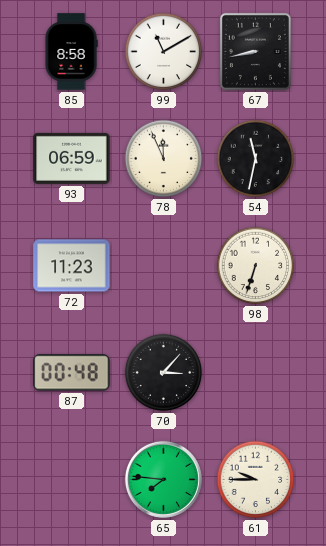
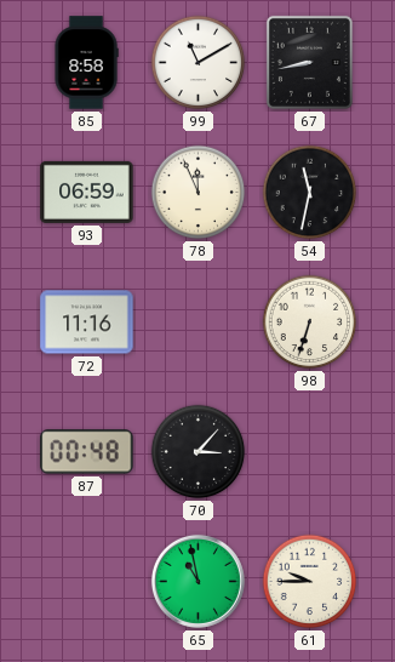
72: 11:23 -> 11:16
65: 7:46 -> 10:58
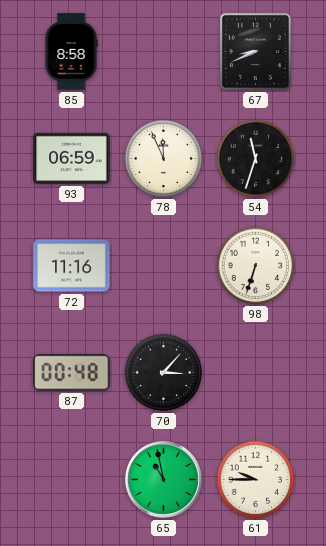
99: 11:10 -> none
67: 8:43 -> 8:41
54: 11:32 -> 11:33
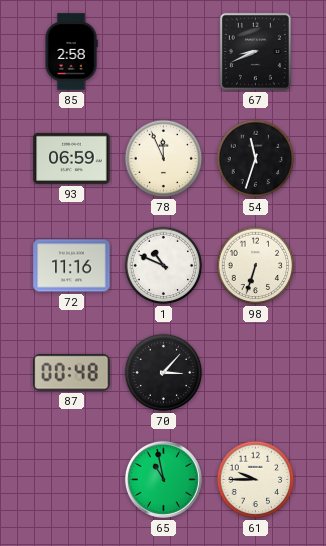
85: 8:58 -> 2:58
1: none -> 10:49
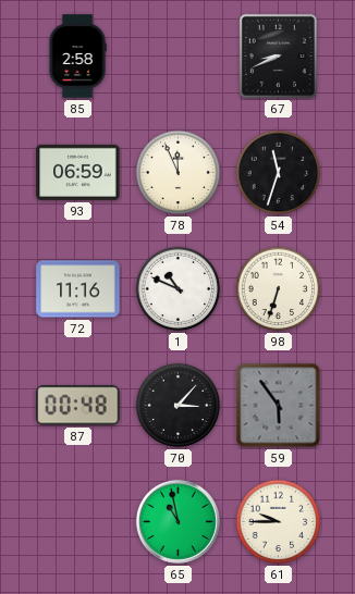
59: none -> 5:54
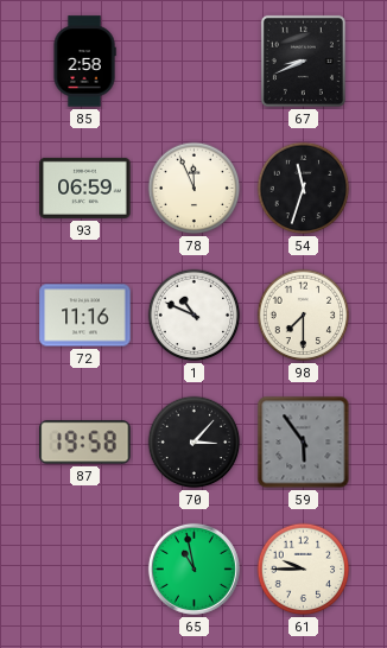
98: 6:33 -> 7:30
87: 00:48 -> 19:58
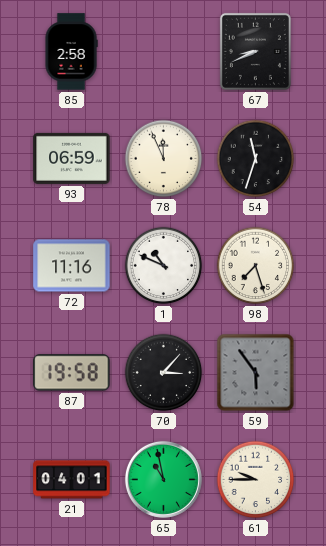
98: 7:30 -> 7:27
21: none -> 04:01
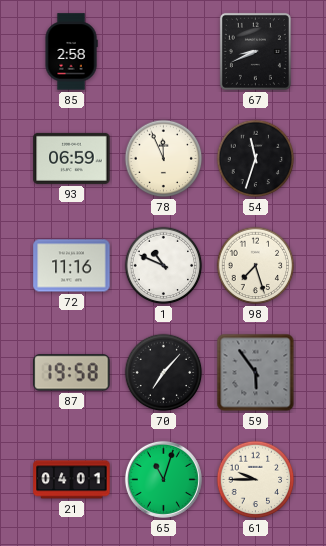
70: 3:07 -> 7:07
65: 10:58 -> 11:03
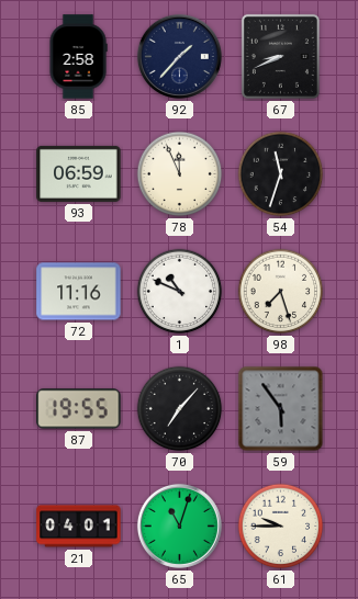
92: none -> 1:37
87: 19:58 -> 19:55
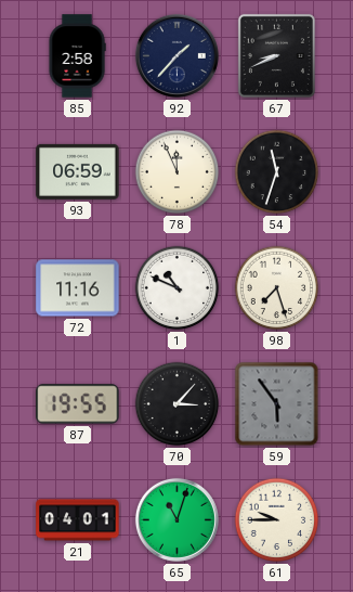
70: 7:07 -> 3:07
